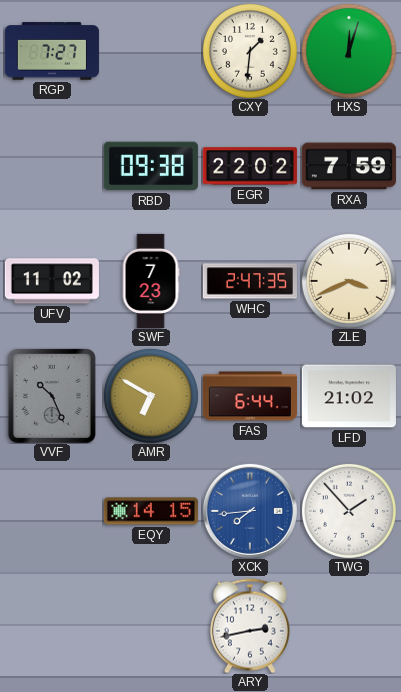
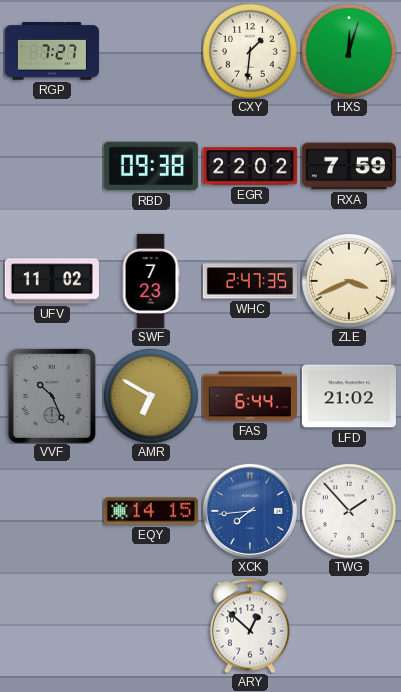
ARY: 2:43 -> 12:52
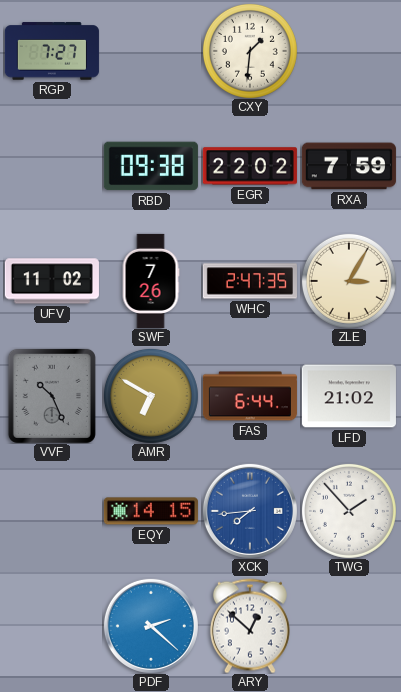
HXS: 12:03 -> none
SWF: 7:23 -> 7:26
ZLE: 3:41 -> 3:05
PDF: none -> 2:22
